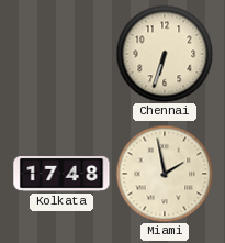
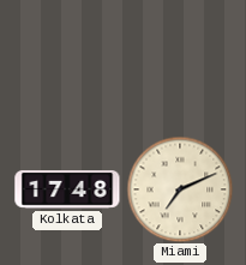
Chennai: 6:33 -> none
Miami: 1:58 -> 7:11
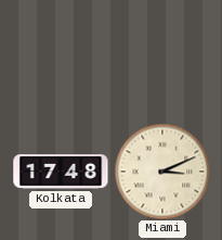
Miami: 7:11 -> 3:11
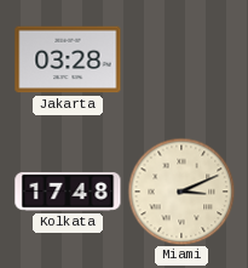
Jakarta: none -> 03:28
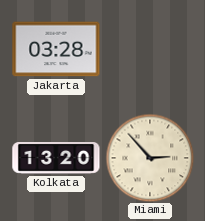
Kolkata: 17:48 -> 13:20
Miami: 3:11 -> 2:53
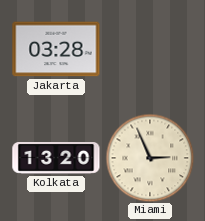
Miami: 2:53 -> 2:56
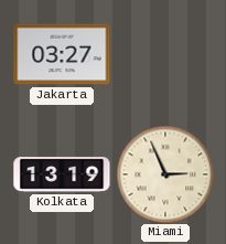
Jakarta: 03:28 -> 03:27
Kolkata: 13:20 -> 13:19
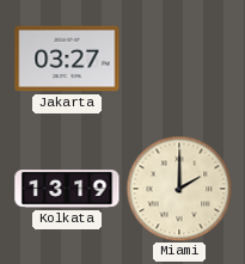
Miami: 2:56 -> 2:00
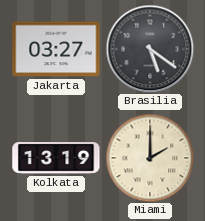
Brasilia: none -> 5:21
